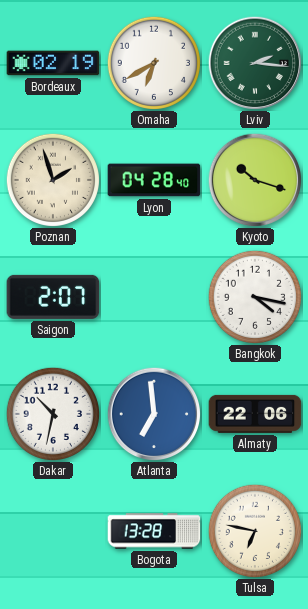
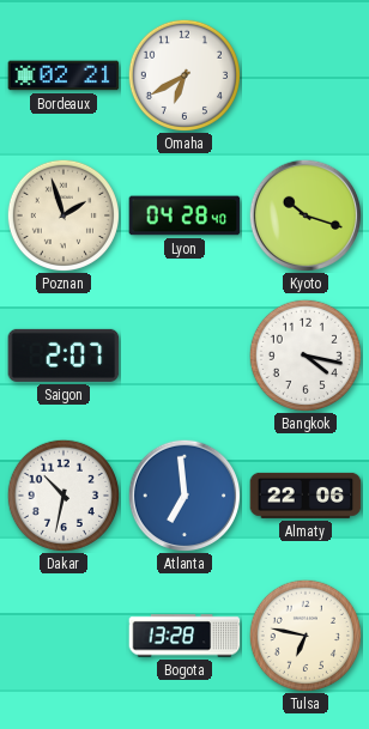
Bordeaux: 02:19 -> 02:21
Lviv: 2:16 -> none
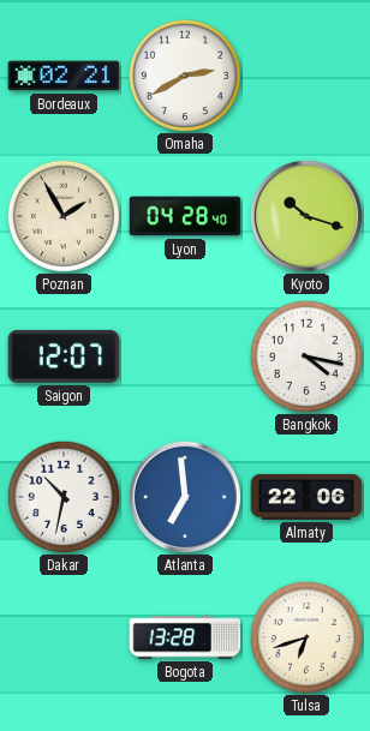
Omaha: 6:40 -> 2:40
Poznan: 1:57 -> 1:55
Saigon: 2:07 -> 12:07
Tulsa: 6:47 -> 6:42
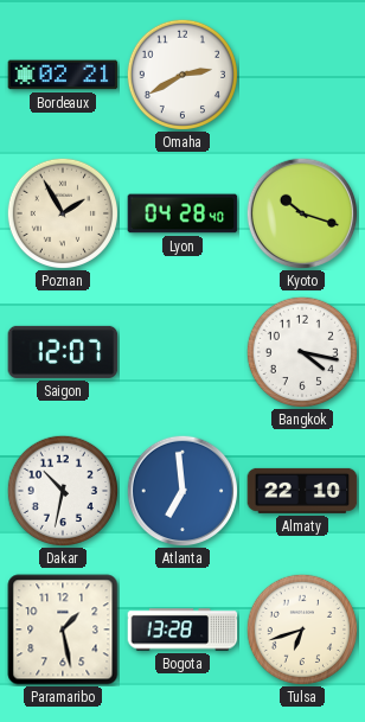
Almaty: 22:06 -> 22:10
Paramaribo: none -> 1:28
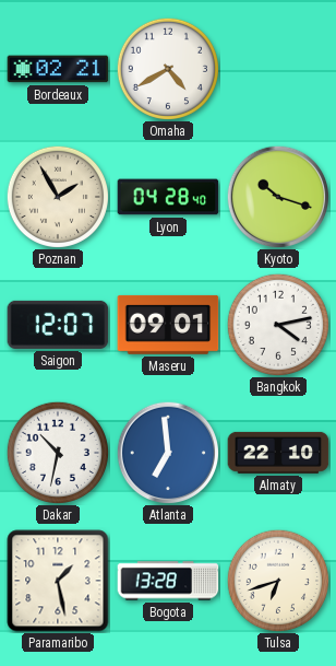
Omaha: 2:40 -> 4:40
Maseru: none -> 09:01
Bangkok: 4:17 -> 4:13
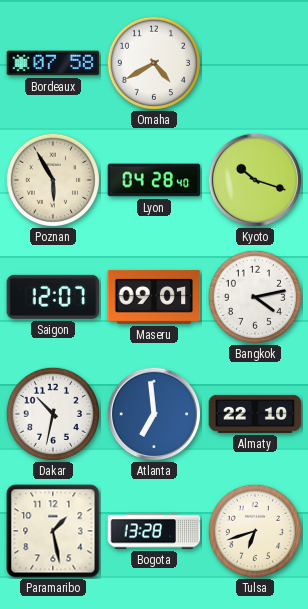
Bordeaux: 02:21 -> 07:58
Poznan: 1:55 -> 5:55
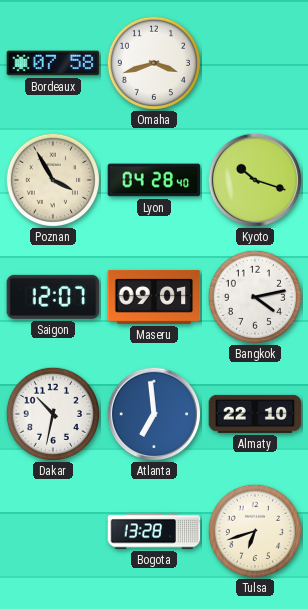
Omaha: 4:40 -> 3:42
Poznan: 5:55 -> 3:55
Paramaribo: 1:28 -> none
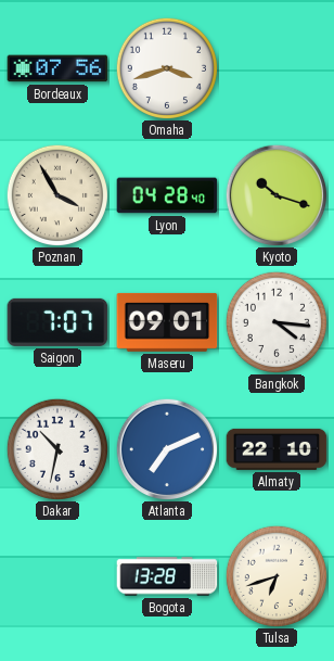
Bordeaux: 07:58 -> 07:56
Saigon: 12:07 -> 7:07
Bangkok: 4:13 -> 4:16
Atlanta: 6:59 -> 7:11
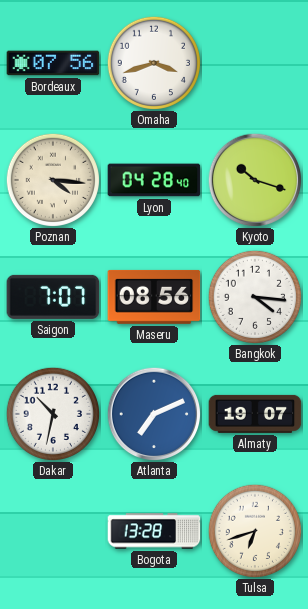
Poznan: 3:55 -> 4:16
Maseru: 09:01 -> 08:56
Almaty: 22:10 -> 19:07
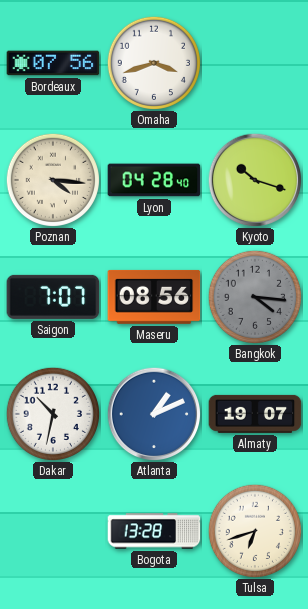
Bangkok dial: white -> grey
Atlanta: 7:11 -> 1:11
